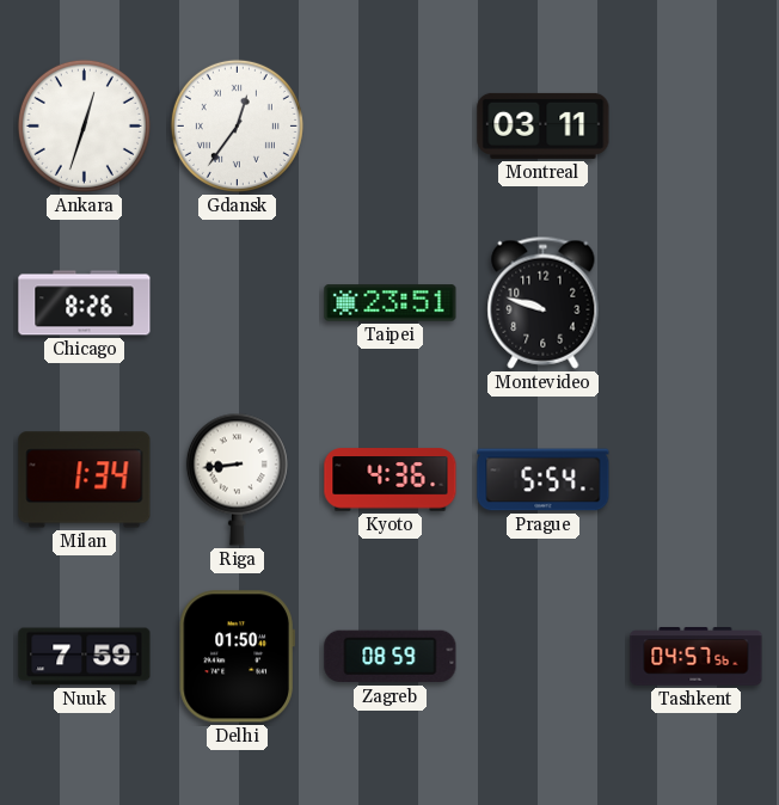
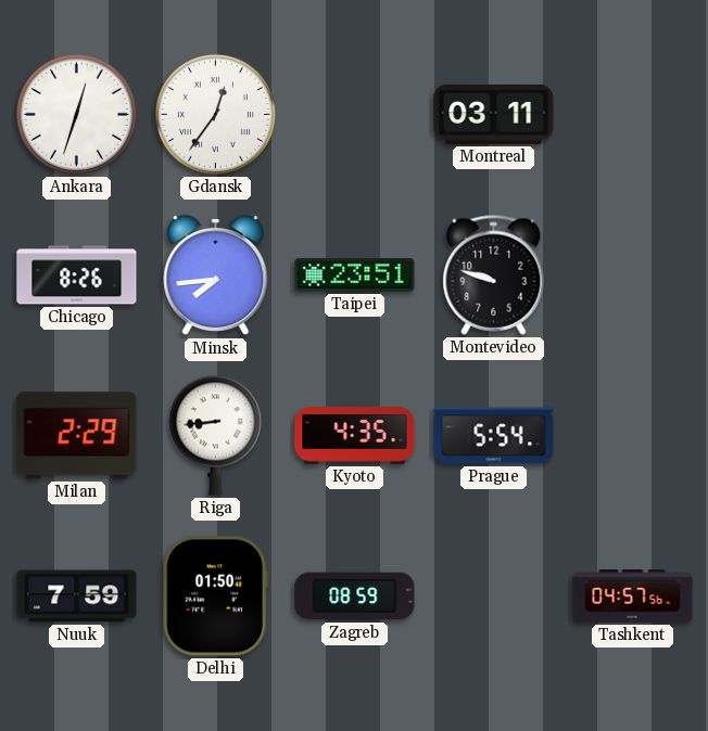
Minsk: none -> 7:44
Milan: 1:34 -> 2:29
Kyoto: 4:36 -> 4:35
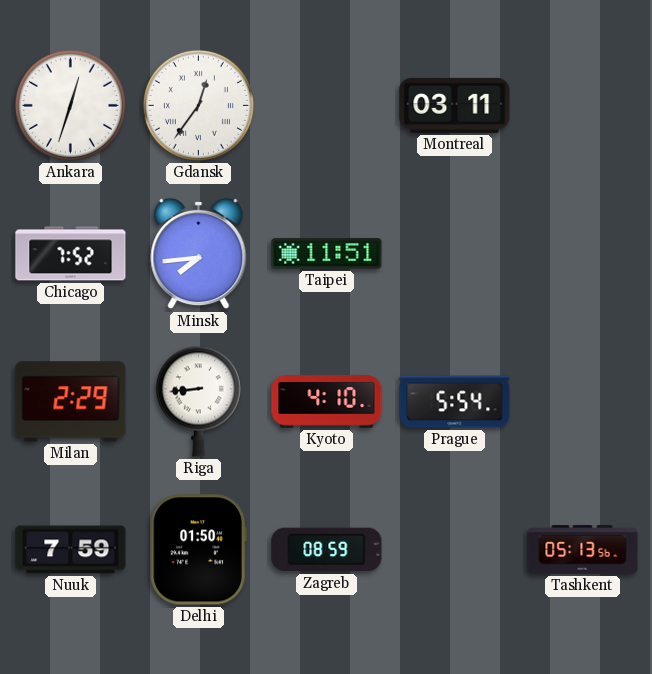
Chicago: 8:26 -> 7:52
Taipei: 23:51 -> 11:51
Montevideo: 9:48 -> none
Kyoto: 4:35 -> 4:10
Tashkent: 04:57 -> 05:13
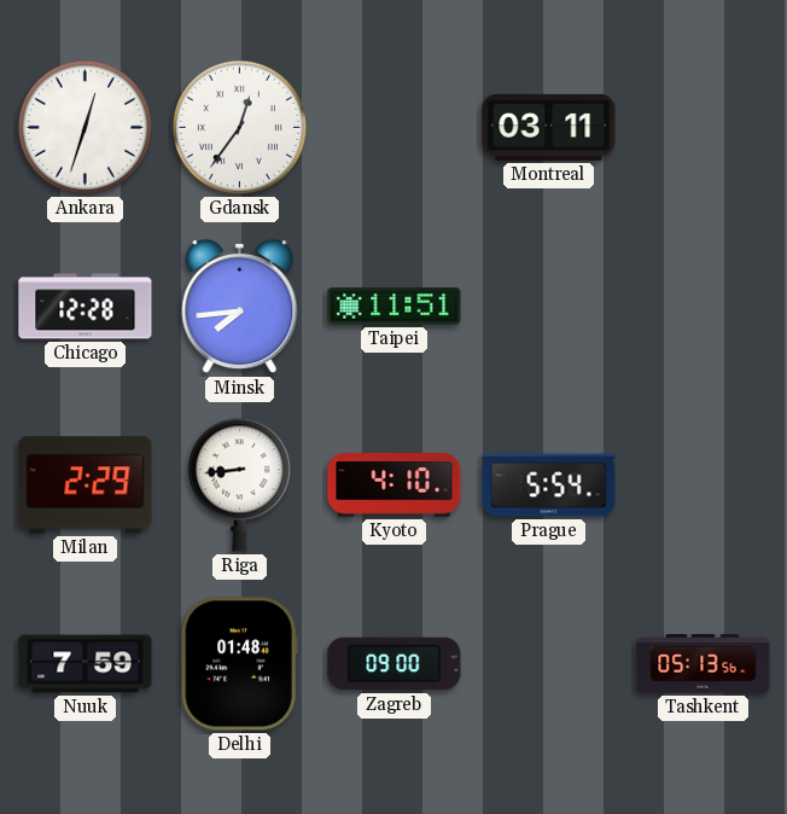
Chicago: 7:52 -> 12:28
Delhi: 01:50 -> 01:48
Zagreb: 08:59 -> 09:00
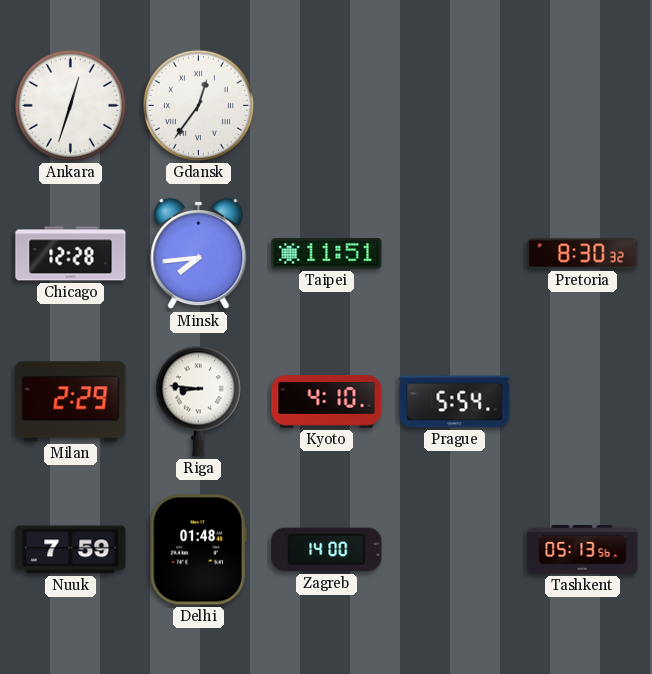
Montreal: 03:11 -> none
Pretoria: none -> 8:30
Riga: 8:44 -> 8:46
Zagreb: 09:00 -> 14:00
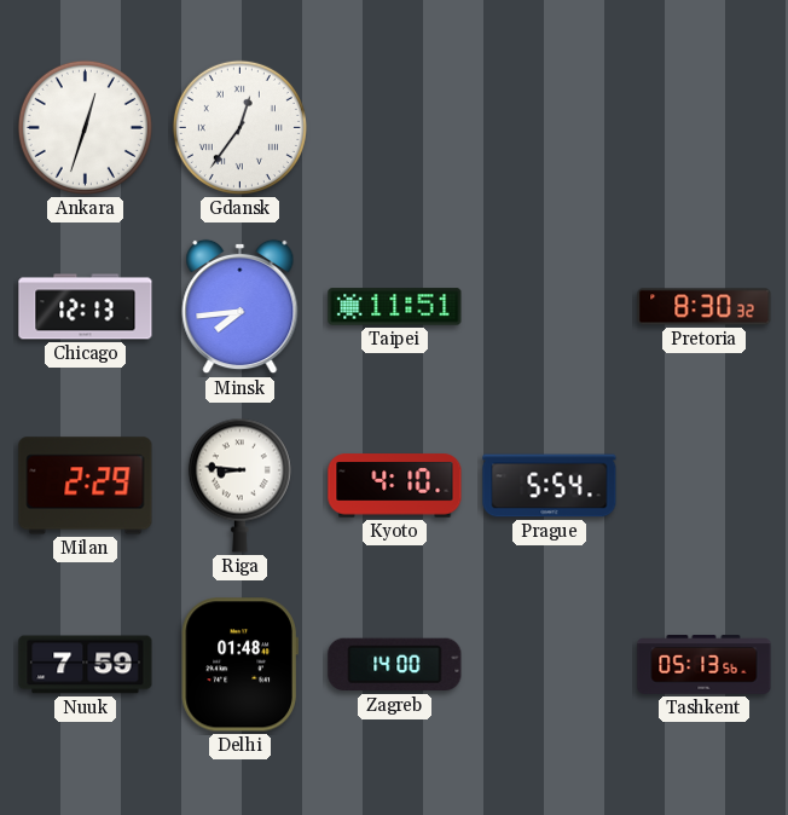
Chicago: 12:28 -> 12:13
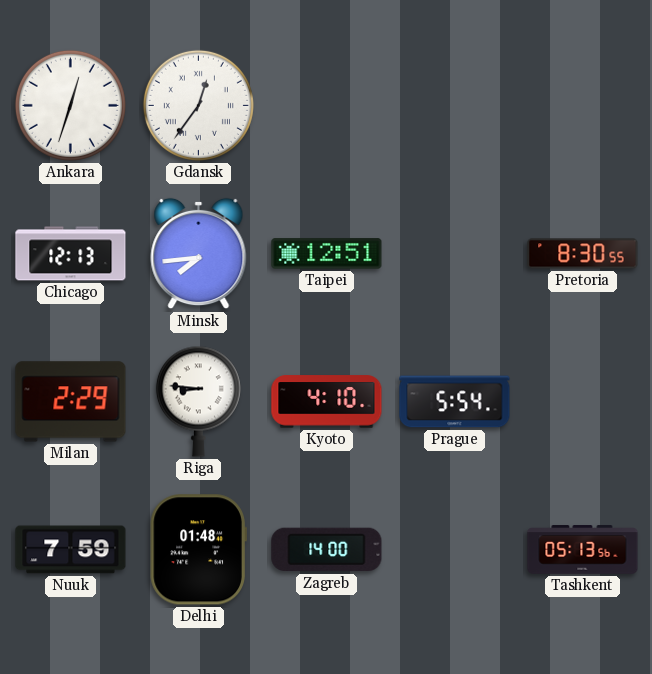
Taipei: 11:51 -> 12:51
Pretoria: 8:30:32 -> 8:30:55
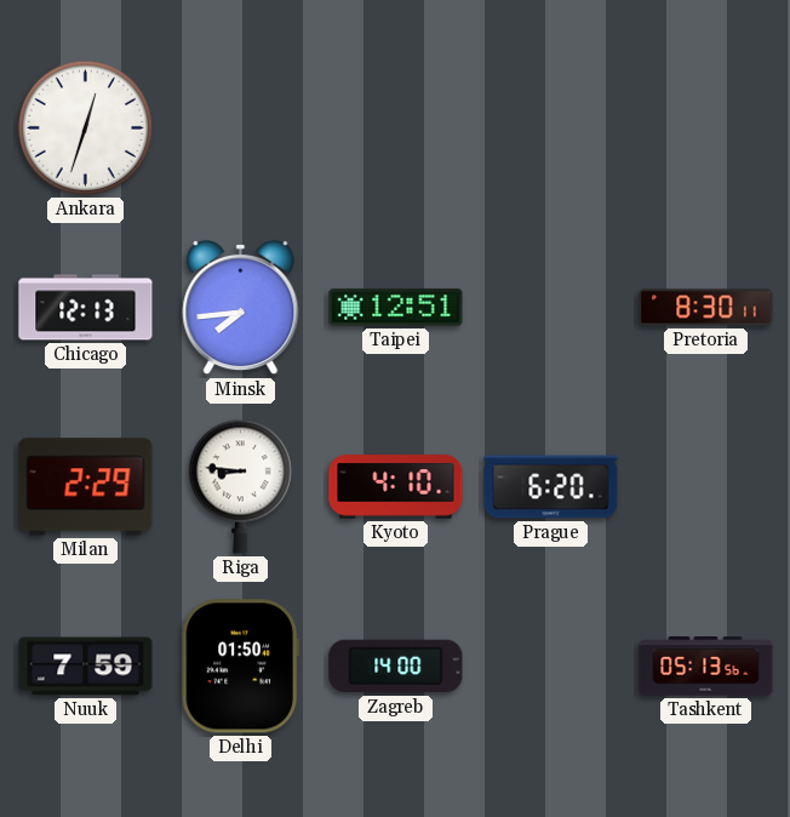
Gdansk: 12:36 -> none
Pretoria: 8:30:55 -> 8:30:11
Prague: 5:54 -> 6:20
Delhi: 01:48 -> 01:50
